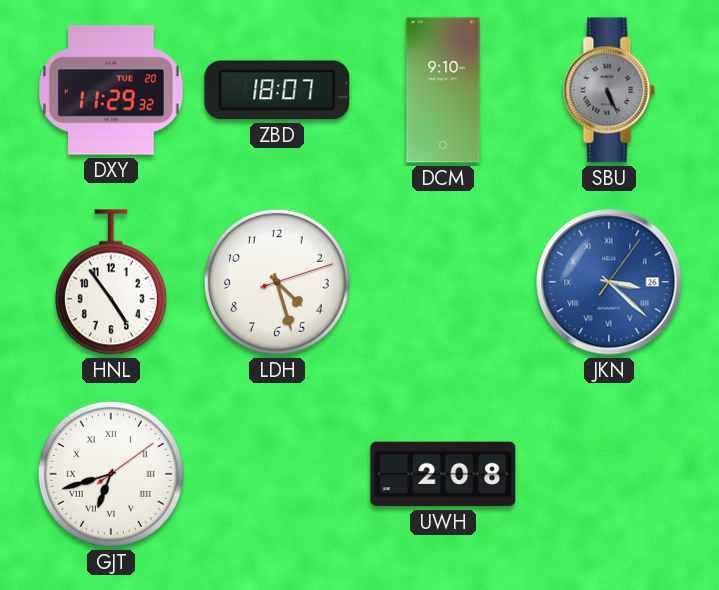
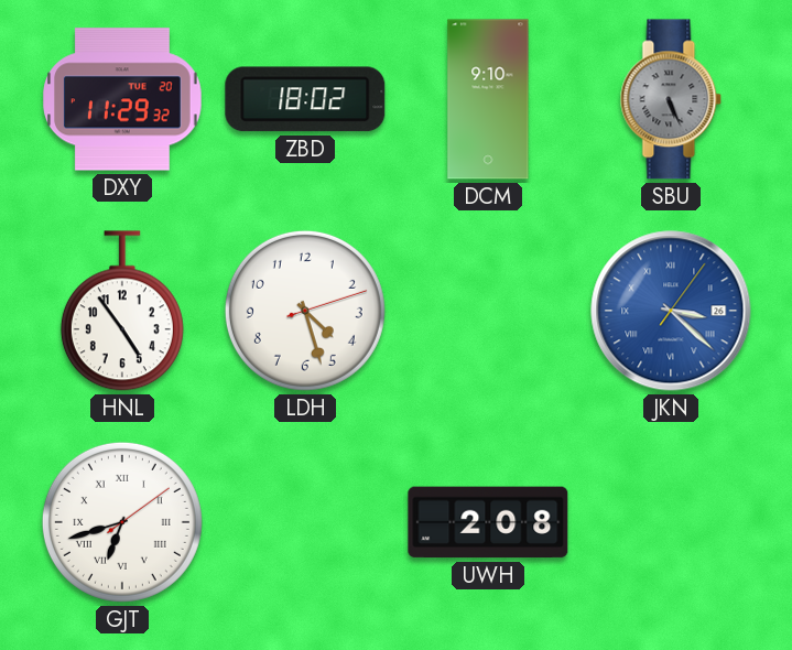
ZBD: 18:07 -> 18:02
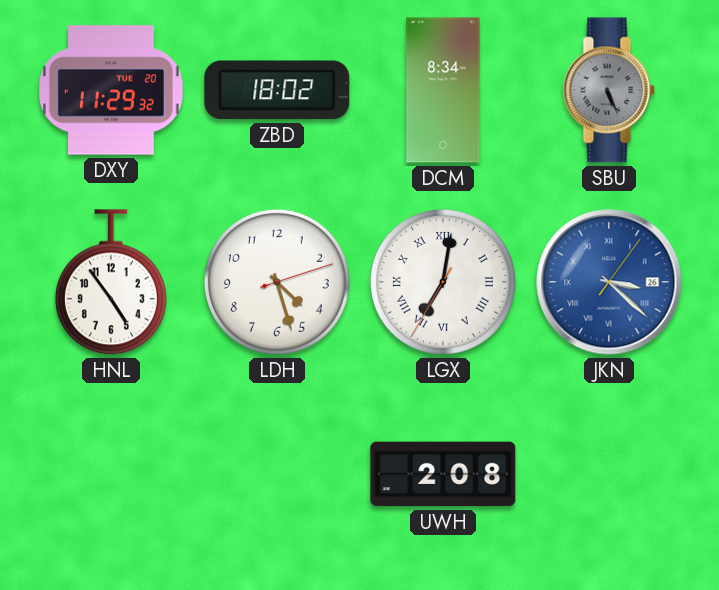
DCM: 9:10 -> 8:34
LGX: none -> 7:01
GJT: 6:42 -> none
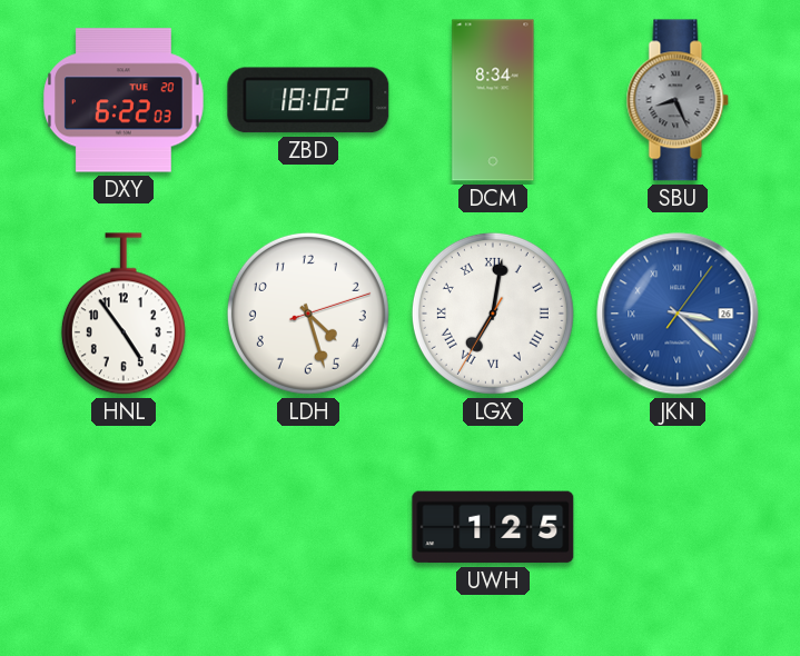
DXY: 11:29 -> 6:22
SBU: 5:26 -> 8:26
UWH: 2:08 -> 1:25
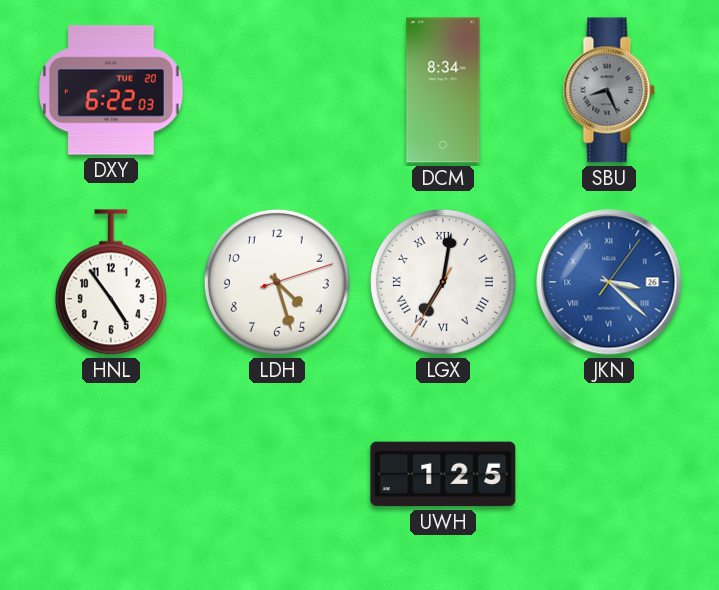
ZBD: 18:02 -> none
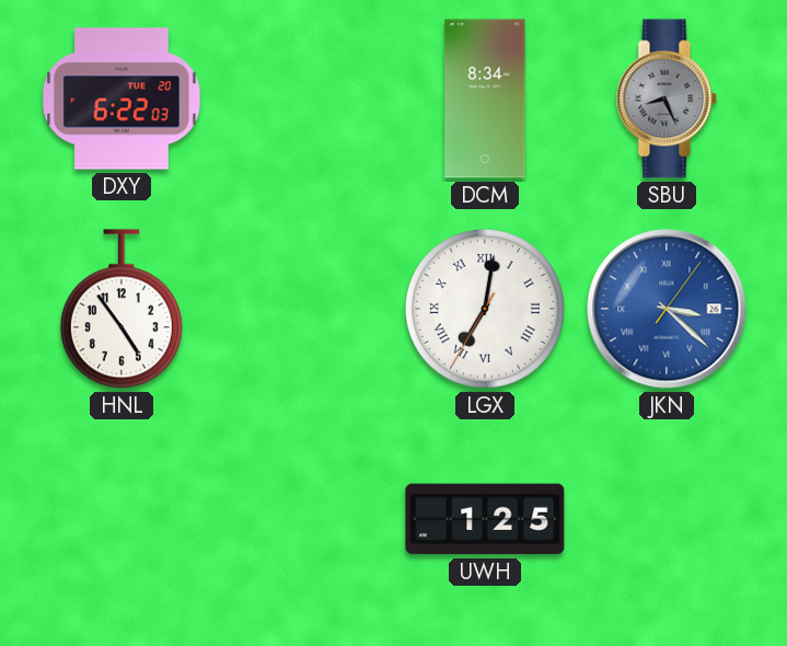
LDH: 4:27 -> none
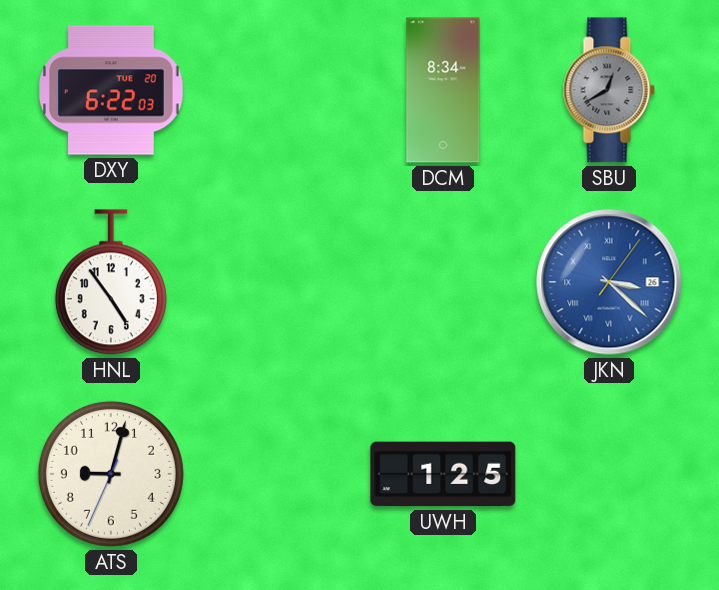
SBU: 8:26 -> 12:40
LGX: 7:01 -> none
ATS: none -> 9:02
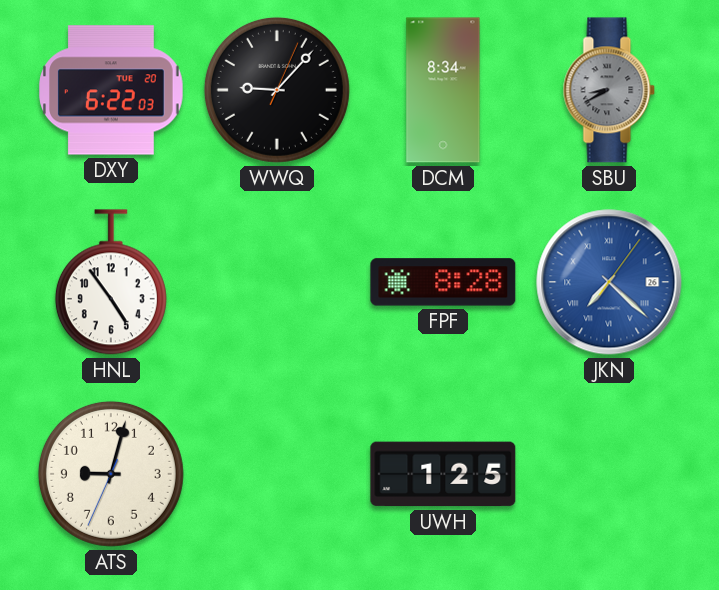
WWQ: none -> 9:07
SBU: 12:40 -> 8:40
FPF: none -> 8:28
JKN: 3:22 -> 7:22
